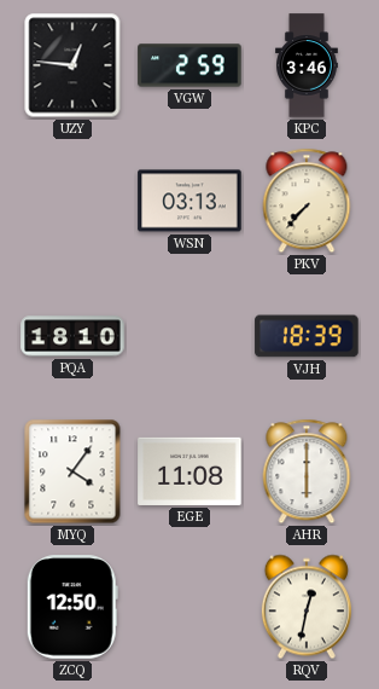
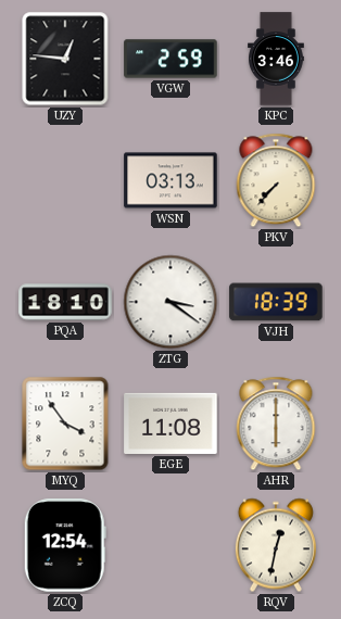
ZTG: none -> 3:21
MYQ: 4:06 -> 3:54
ZCQ: 12:50 -> 12:54
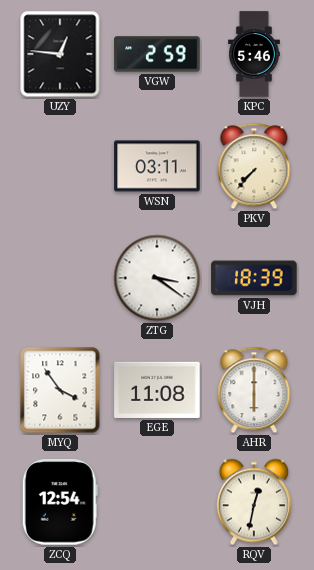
KPC: 3:46 -> 5:46
WSN: 03:13 -> 03:11
PQA: 18:10 -> none
